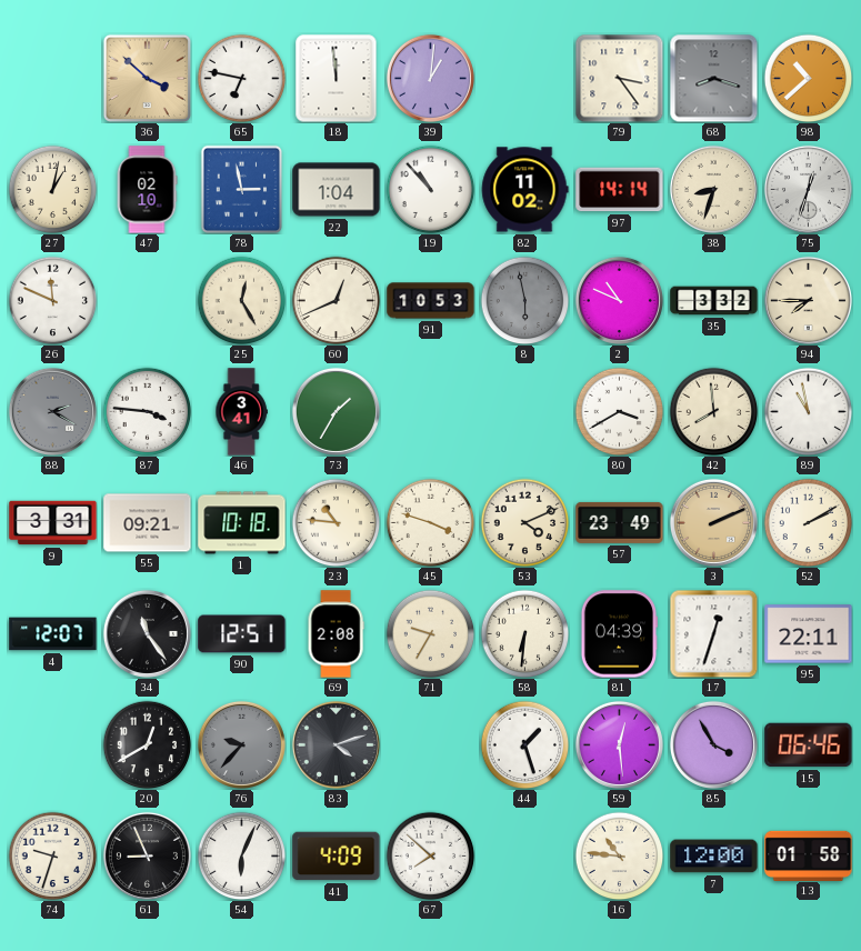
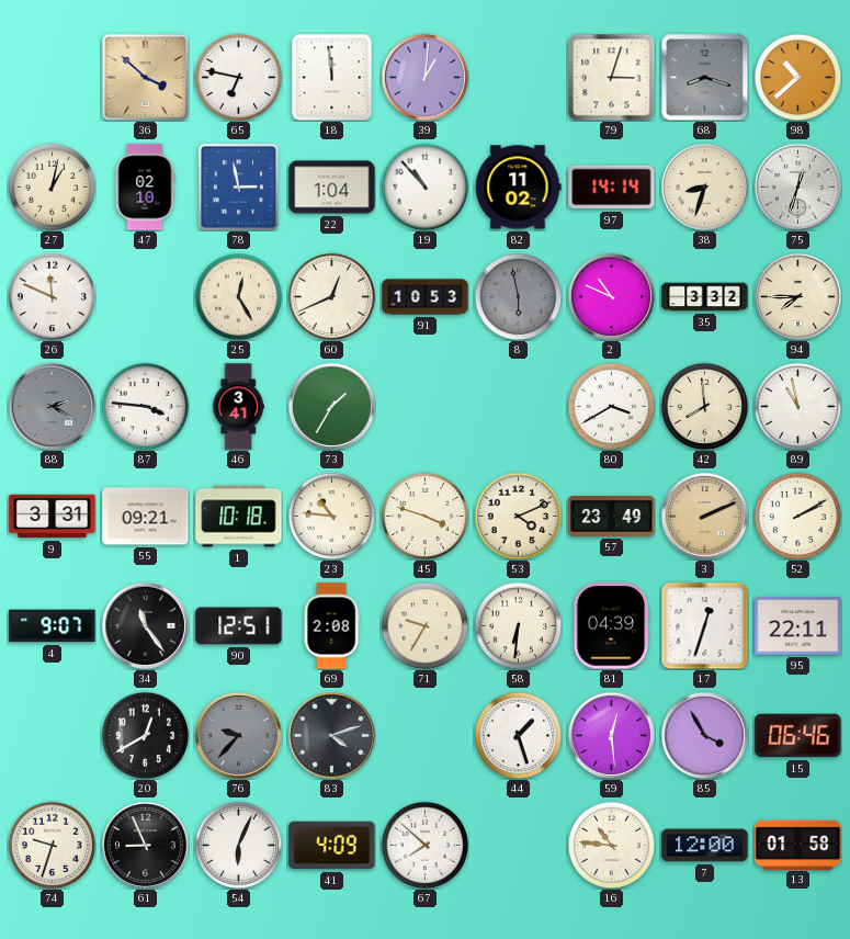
79: 3:24 -> 3:03
4: 12:07 -> 9:07
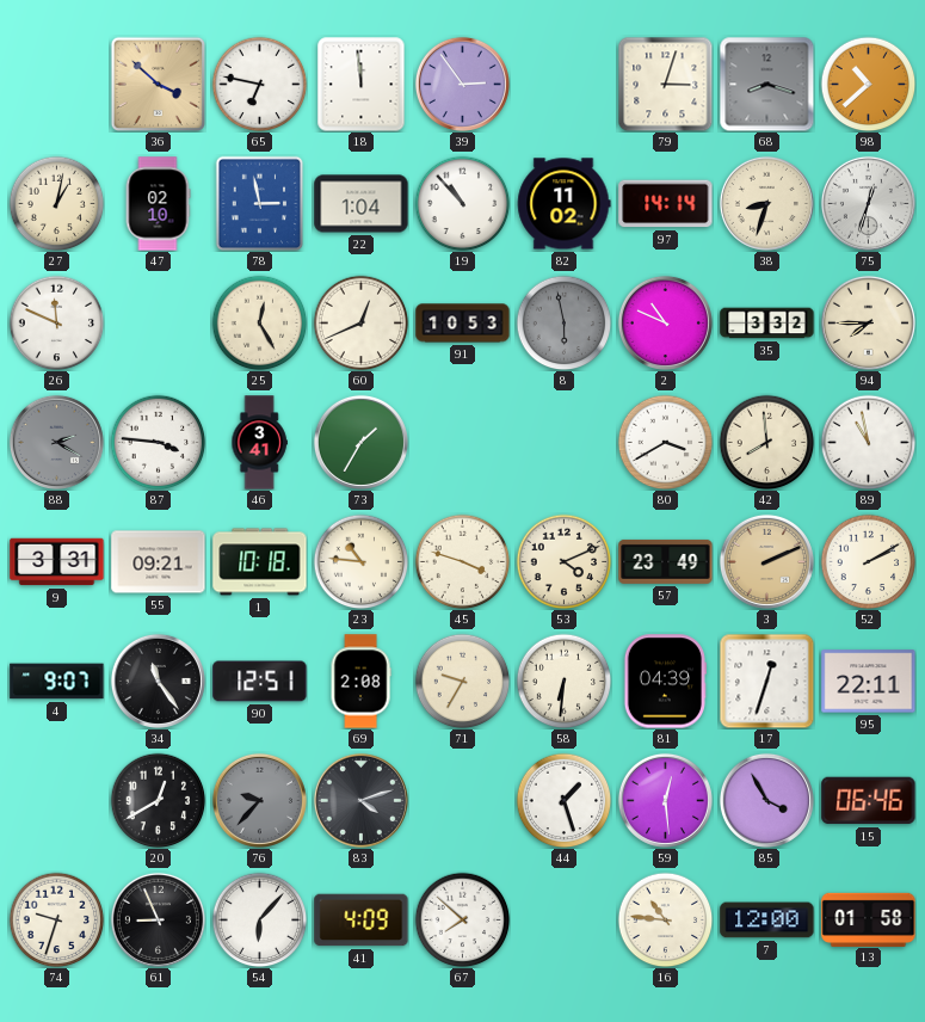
39: 1:01 -> 2:54
54: 6:04 -> 6:07
